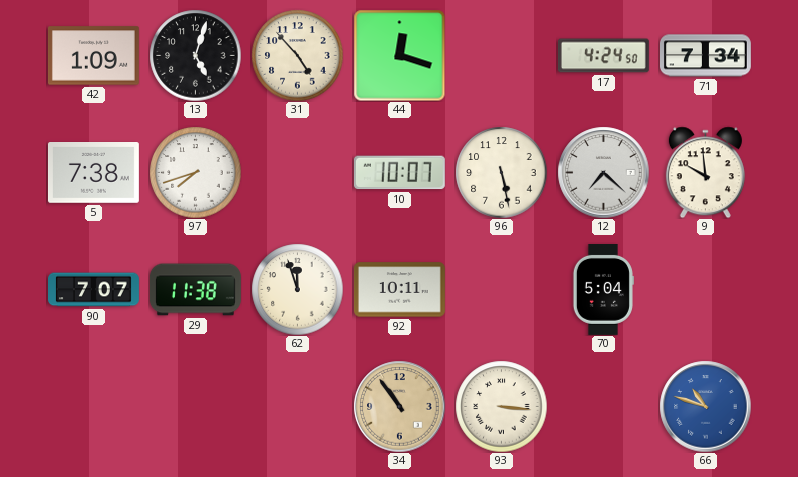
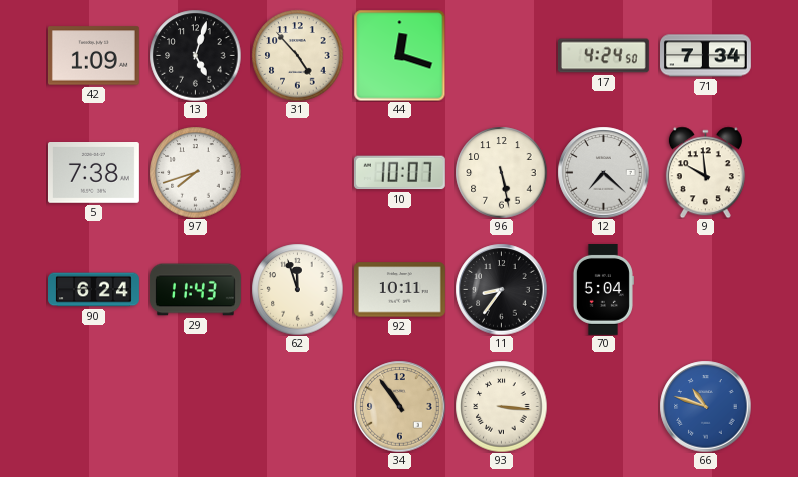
90: 7:07 -> 6:24
29: 11:38 -> 11:43
11: none -> 8:36
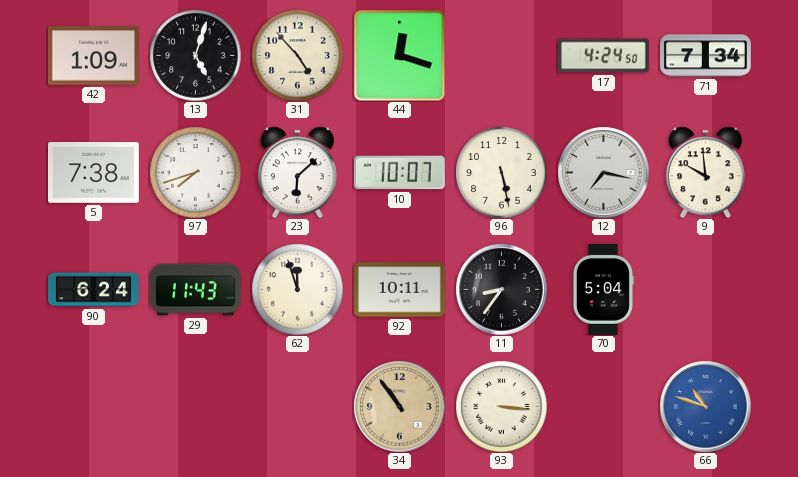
23: none -> 6:08
12: 7:22 -> 7:17
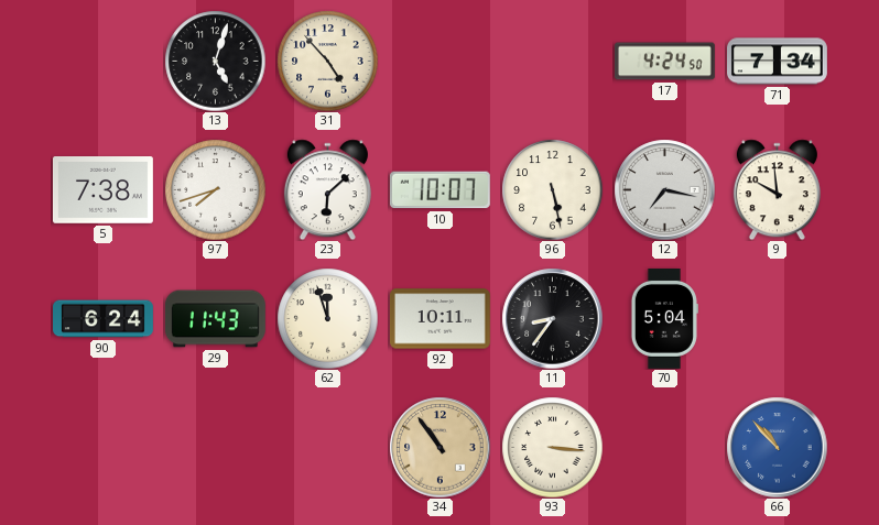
42: 1:09 -> none
44: 12:18 -> none
66: 10:48 -> 10:53
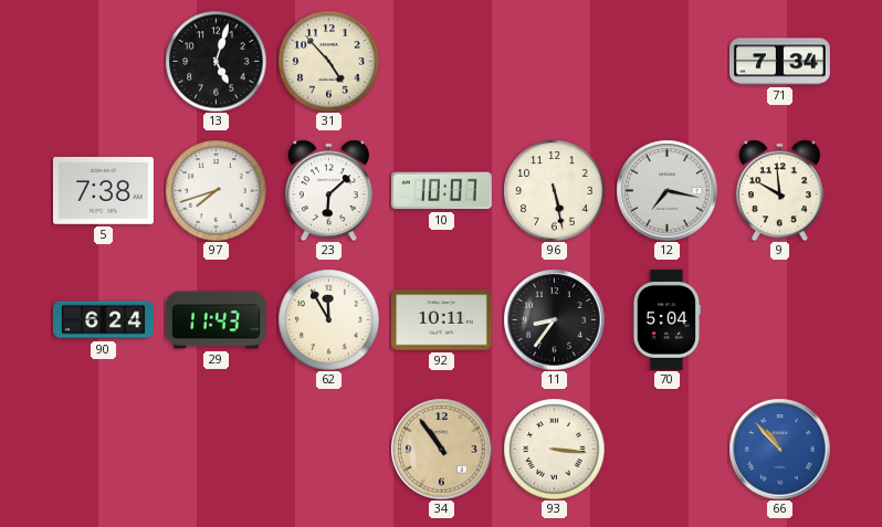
17: 4:24 -> none
62: 11:57 -> 11:55
